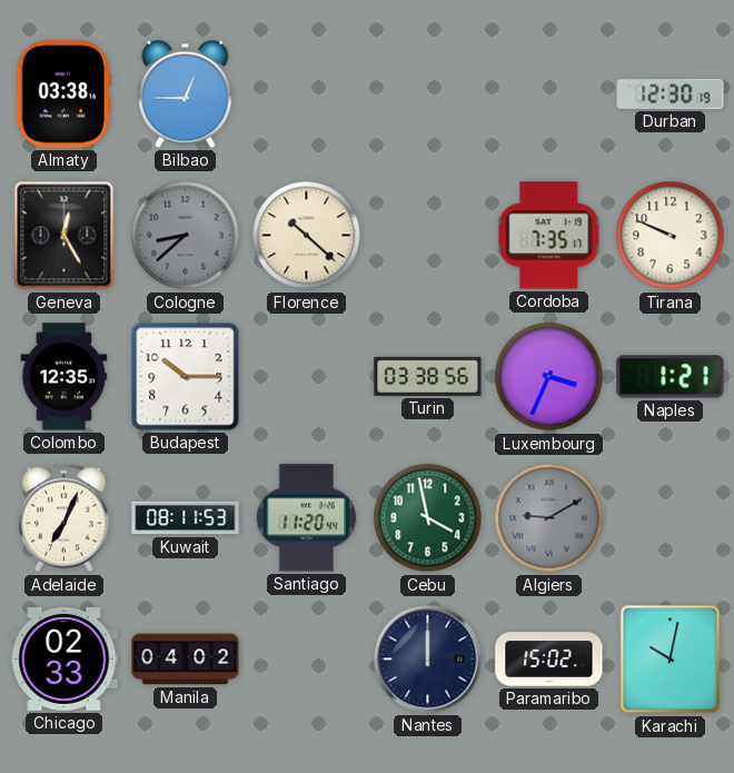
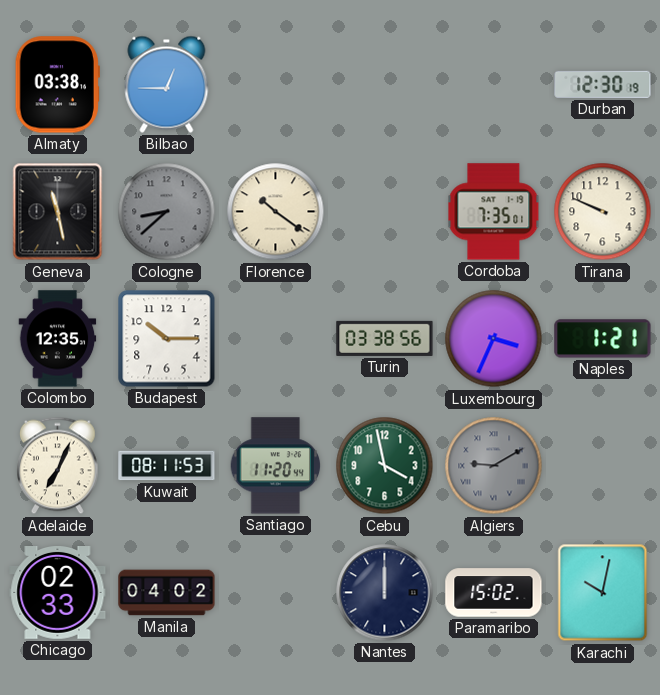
Geneva: 12:25 -> 11:28
Florence: 10:22 -> 10:21
Cordoba: 7:35:17 -> 7:35:01
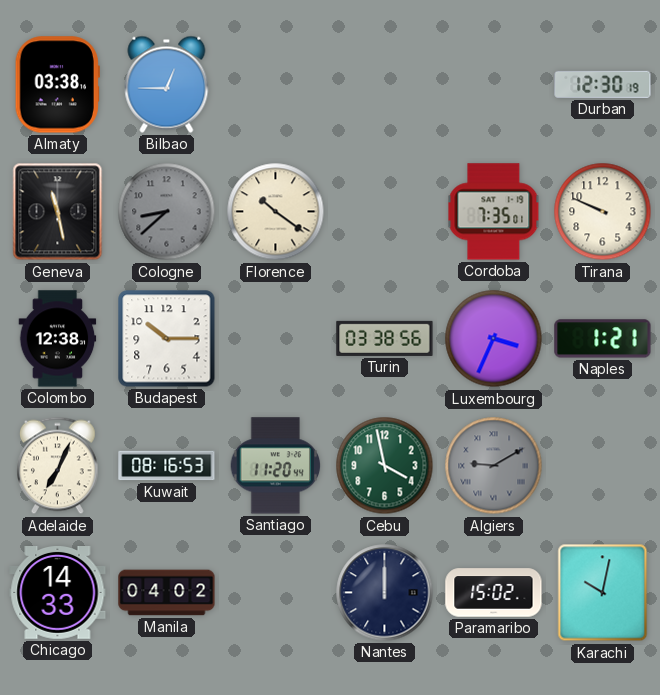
Colombo: 12:35 -> 12:38
Kuwait: 08:11 -> 08:16
Chicago: 02:33 -> 14:33
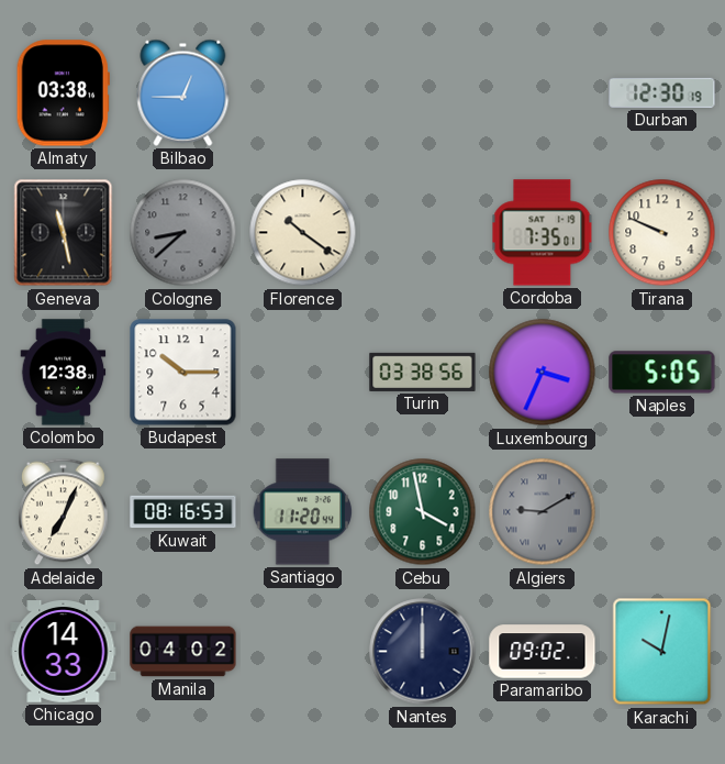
Naples: 1:21 -> 5:05
Paramaribo: 15:02 -> 09:02
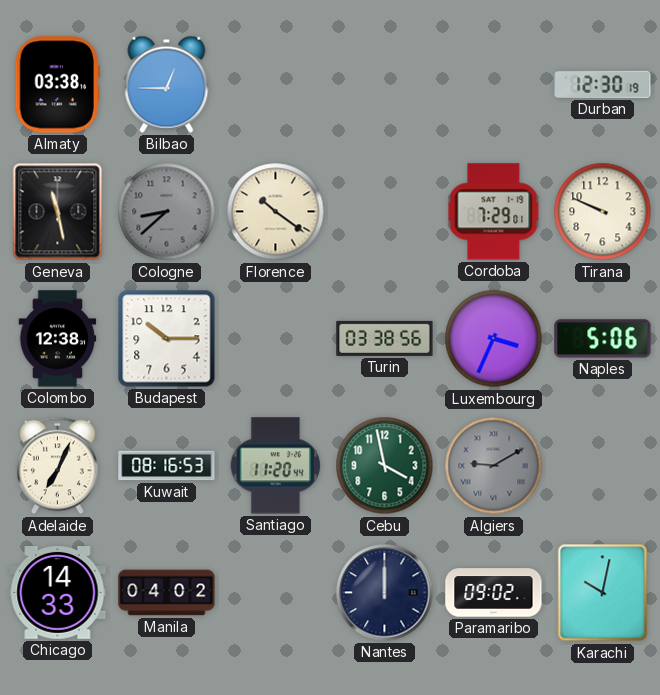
Cordoba: 7:35 -> 7:29
Naples: 5:05 -> 5:06
